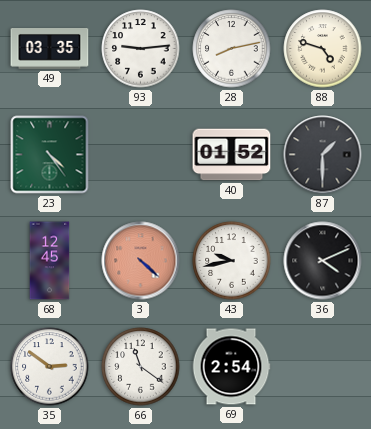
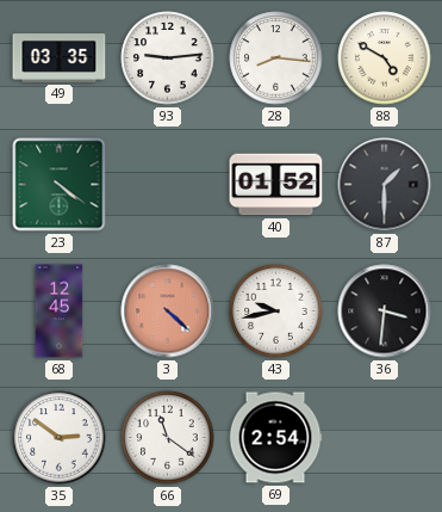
28: 8:13 -> 8:16
88: 4:48 -> 4:50
23: 4:24 -> 4:21
36: 4:11 -> 3:31
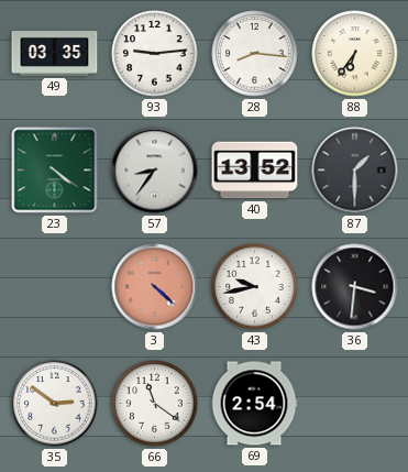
88: 4:50 -> 6:36
57: none -> 8:36
40: 01:52 -> 13:52
68: 12:45 -> none
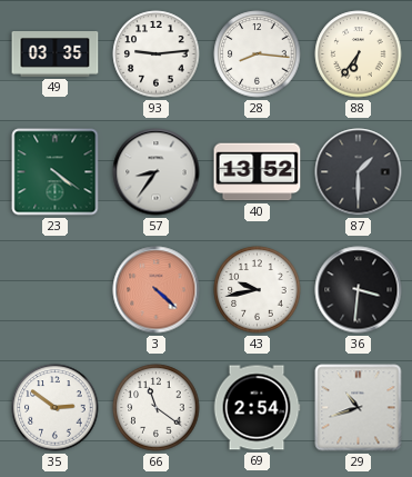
29: none -> 10:42
